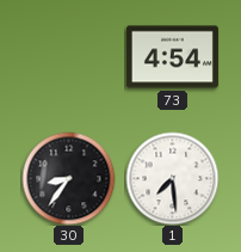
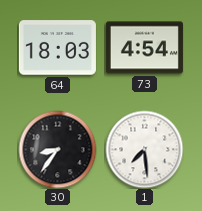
64: none -> 18:03
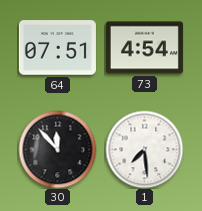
64: 18:03 -> 07:51
30: 8:36 -> 11:53
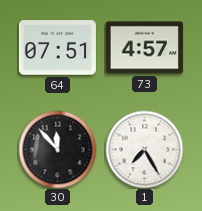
73: 4:54 -> 4:57
1: 7:29 -> 7:25
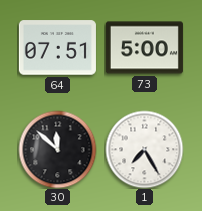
73: 4:57 -> 5:00
30: 11:53 -> 11:52
